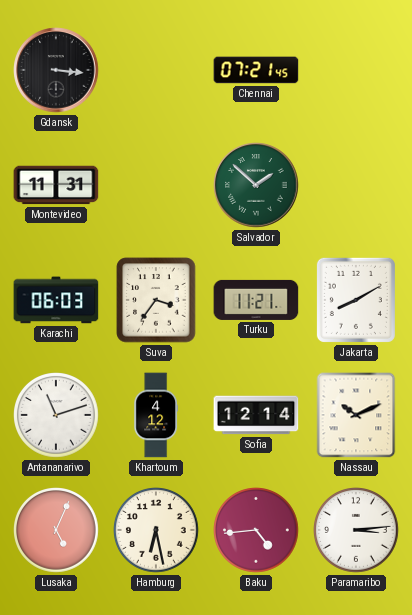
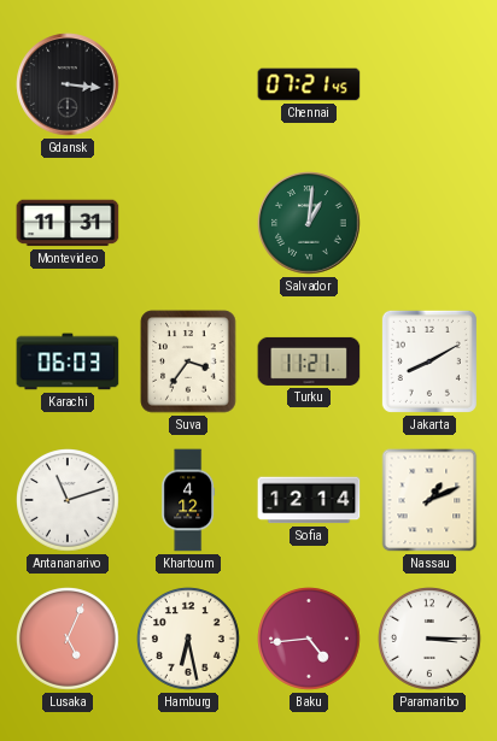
Salvador: 1:52 -> 1:01
Nassau: 10:11 -> 1:11
Paramaribo: 3:14 -> 3:15
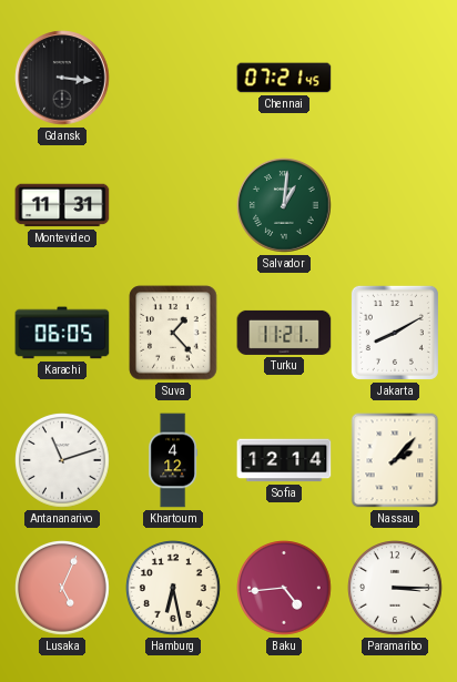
Karachi: 06:03 -> 06:05
Suva: 3:36 -> 1:23
Nassau: 1:11 -> 2:07
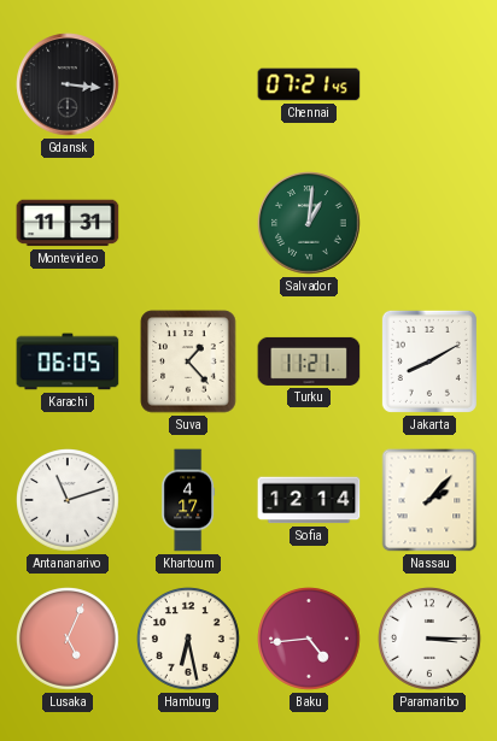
Khartoum: 4:12 -> 4:17
